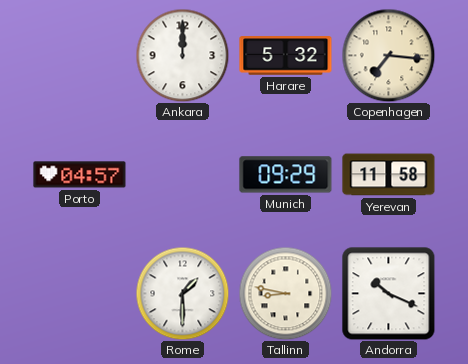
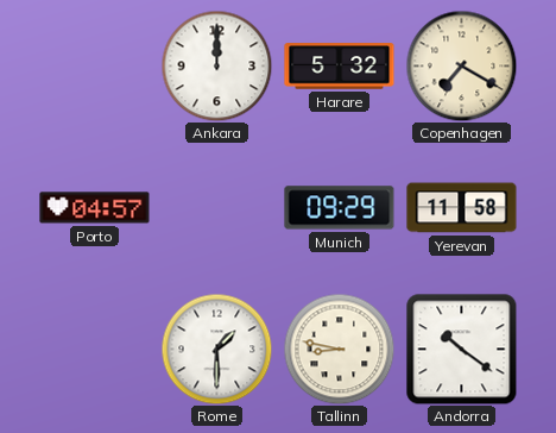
Copenhagen: 7:16 -> 7:20
Andorra: 10:19 -> 10:21
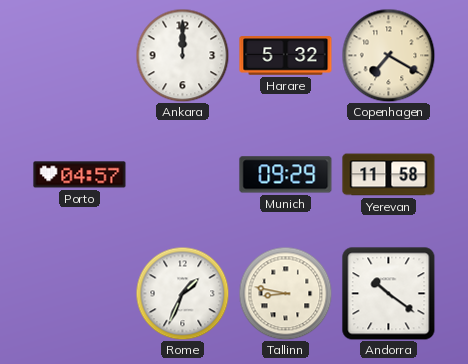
Rome: 1:30 -> 1:34
